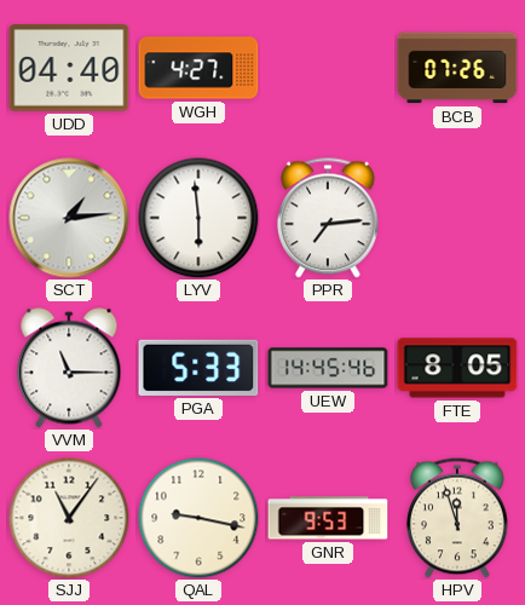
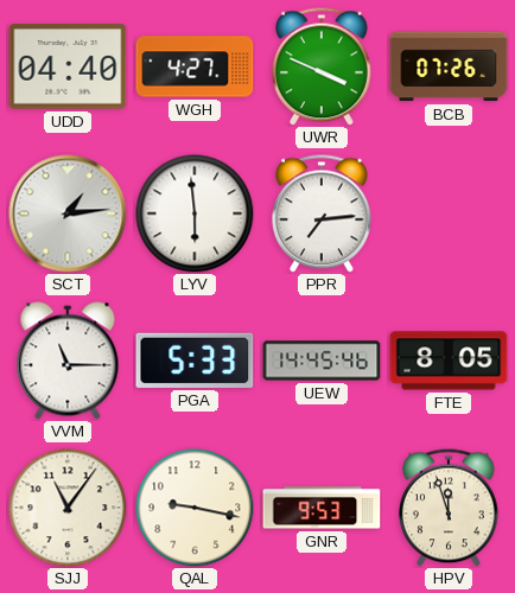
UWR: none -> 3:49
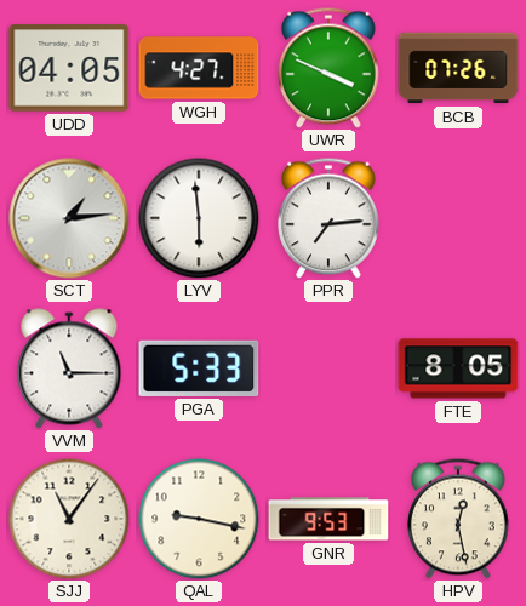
UDD: 04:40 -> 04:05
UEW: 14:45 -> none
HPV: 11:57 -> 12:28
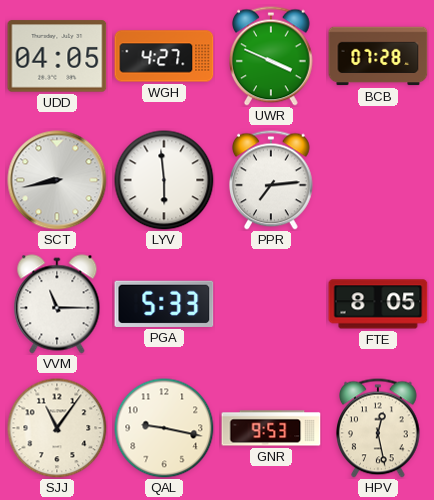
BCB: 07:26 -> 07:28
SCT: 1:14 -> 8:43
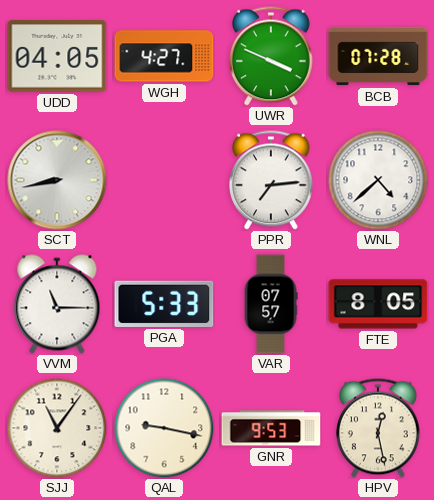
LYV: 5:59 -> none
WNL: none -> 4:38
VAR: none -> 07:57
